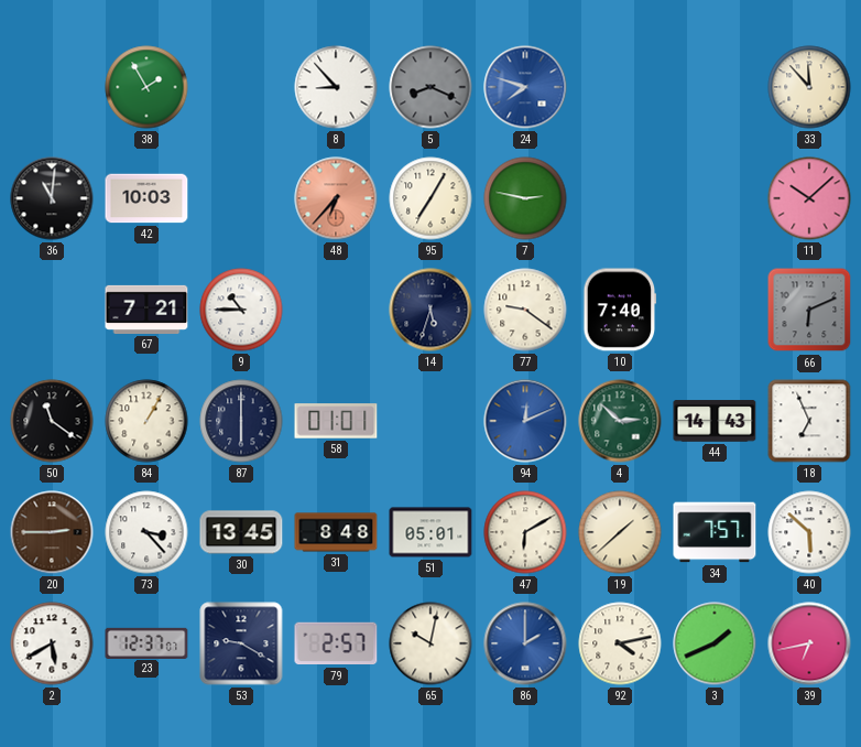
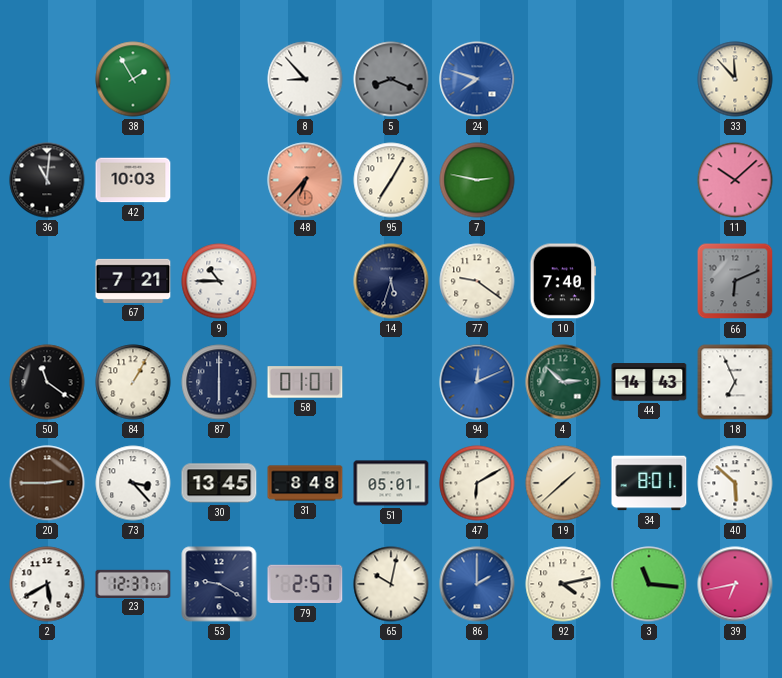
34: 7:57 -> 8:01
3: 1:41 -> 11:16
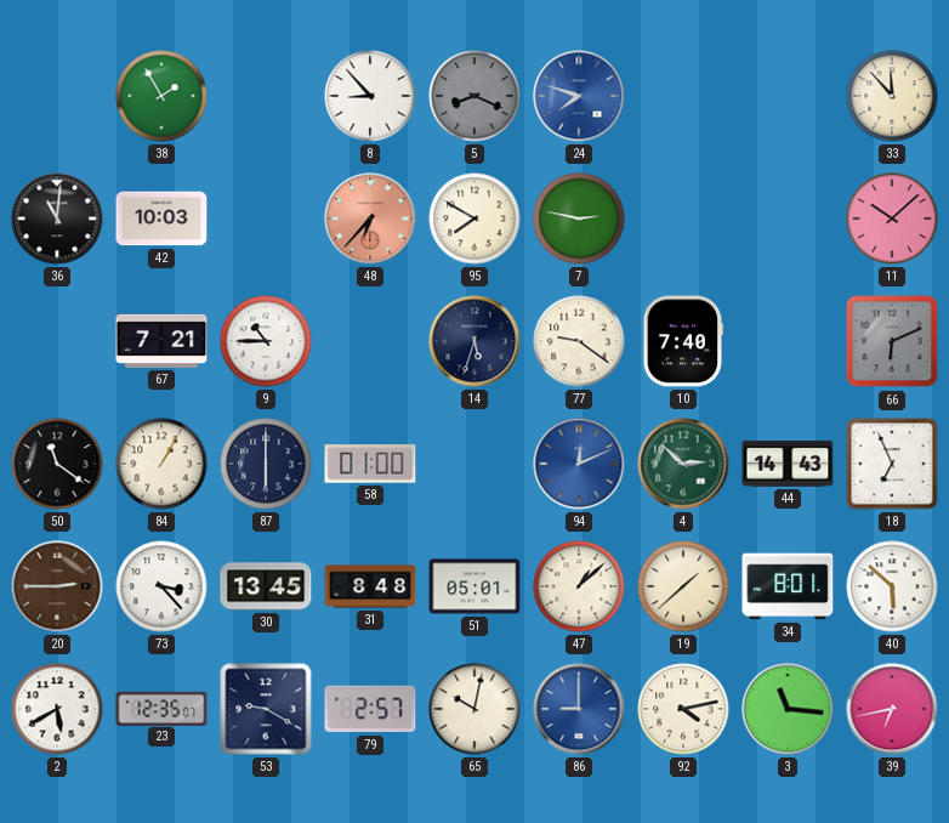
95: 7:05 -> 7:50
58: 01:01 -> 01:00
47: 6:10 -> 1:08
23: 12:37 -> 12:35
86: 2:00 -> 9:00
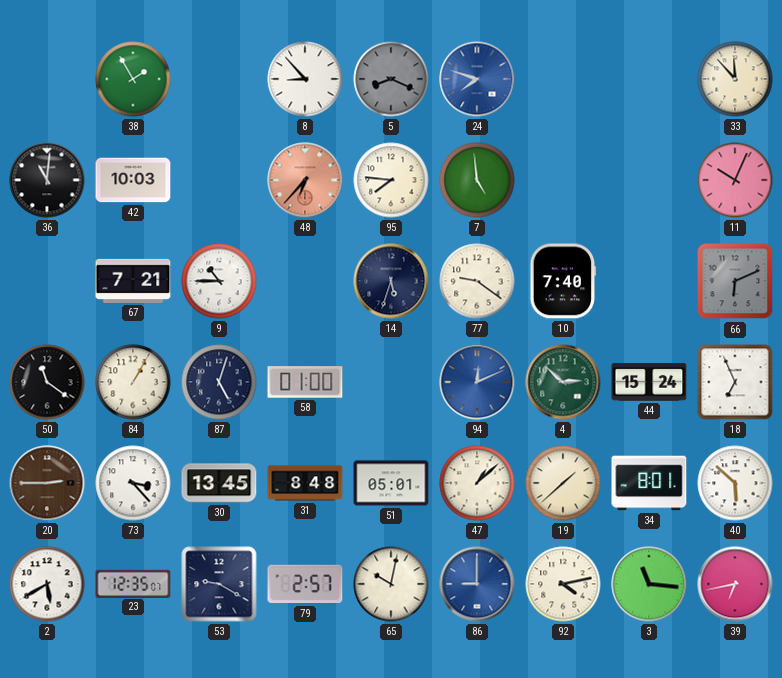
95: 7:50 -> 7:46
7: 2:47 -> 4:59
11: 10:08 -> 10:04
87: 6:00 -> 5:03
44: 14:43 -> 15:24
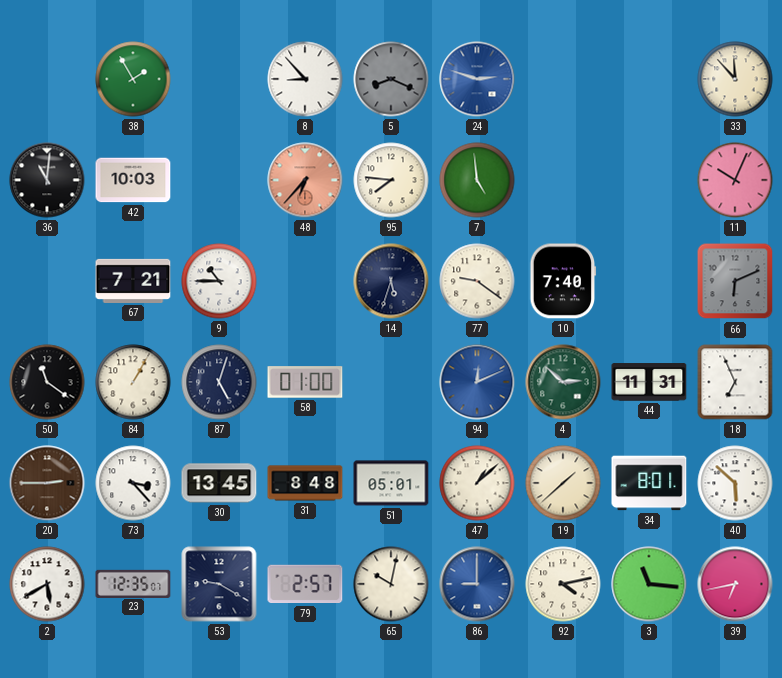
24: 7:48 -> 2:48
44: 15:24 -> 11:31
